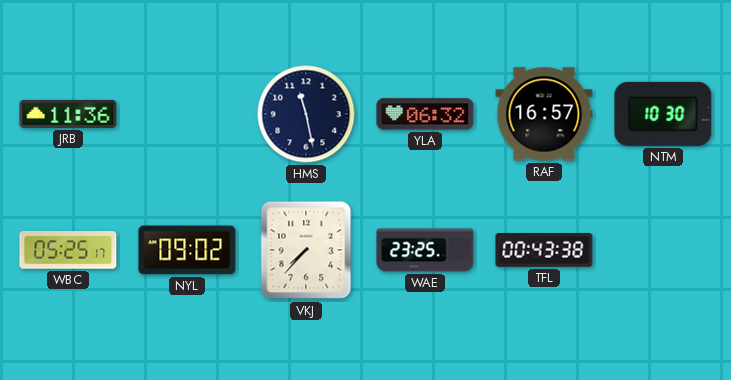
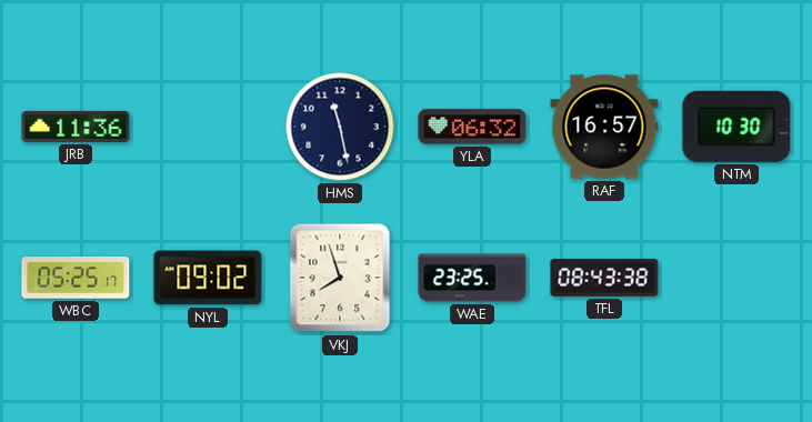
VKJ: 7:37 -> 7:57
TFL: 00:43 -> 08:43
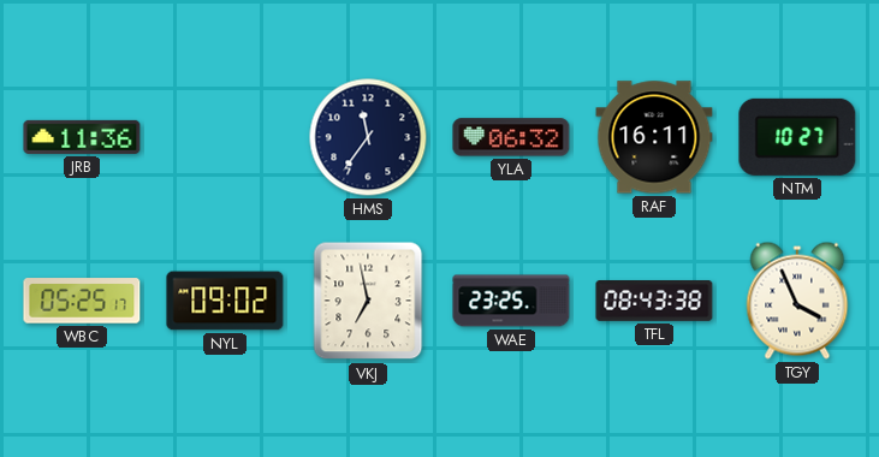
HMS: 11:28 -> 11:36
RAF: 16:57 -> 16:11
NTM: 10:30 -> 10:27
VKJ: 7:57 -> 6:58
TGY: none -> 3:56
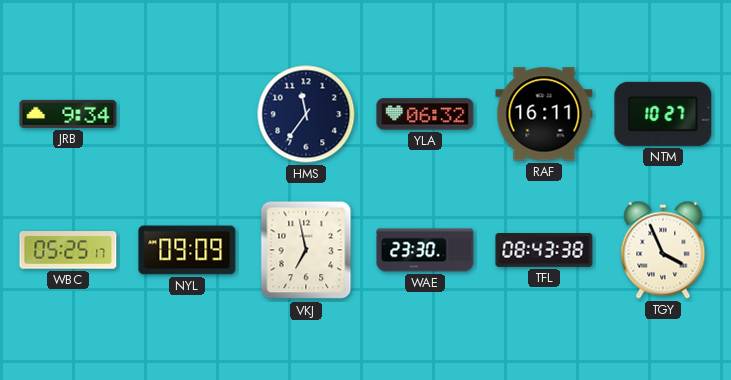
JRB: 11:36 -> 9:34
NYL: 09:02 -> 09:09
WAE: 23:25 -> 23:30
